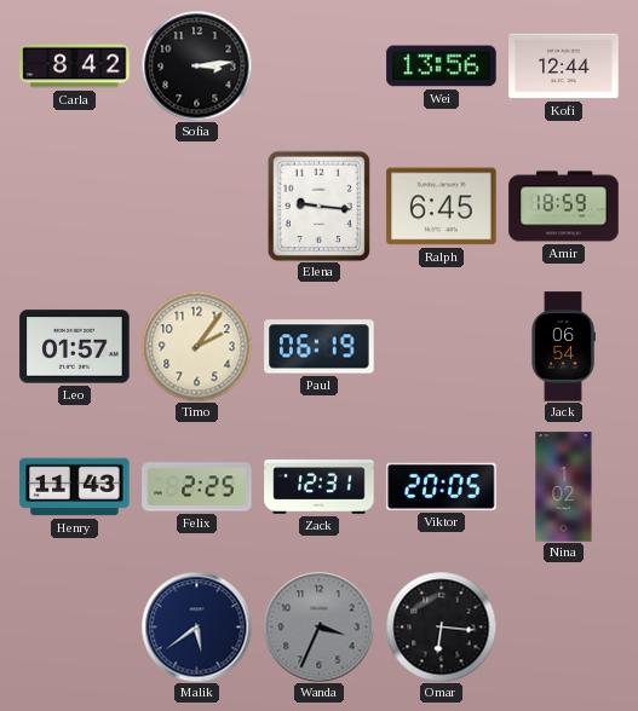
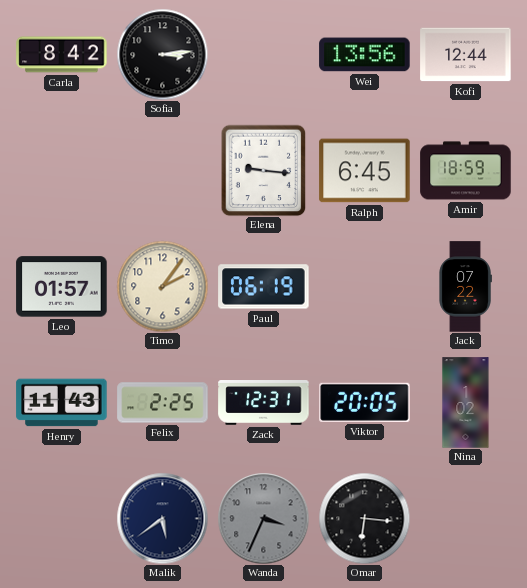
Jack: 06:54 -> 07:22
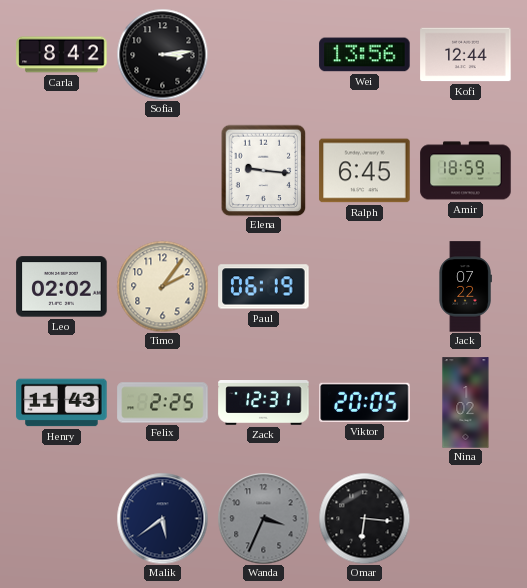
Leo: 01:57 -> 02:02
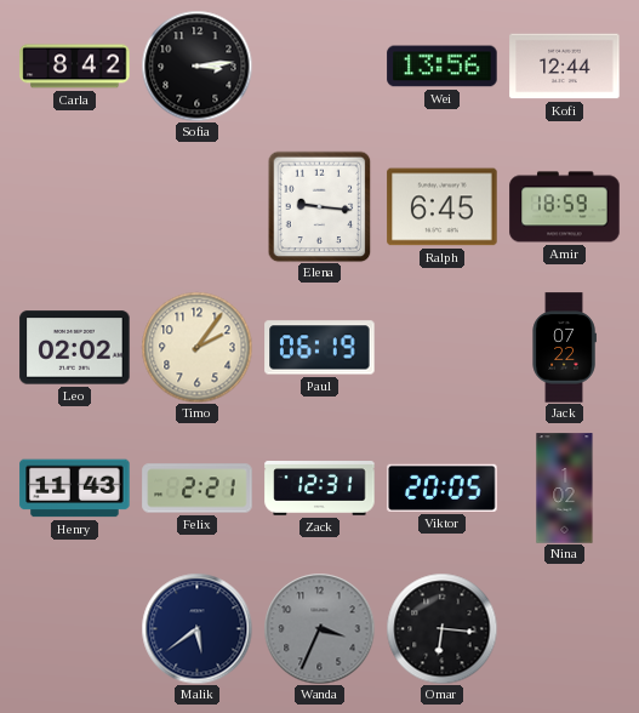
Felix: 2:25 -> 2:21
